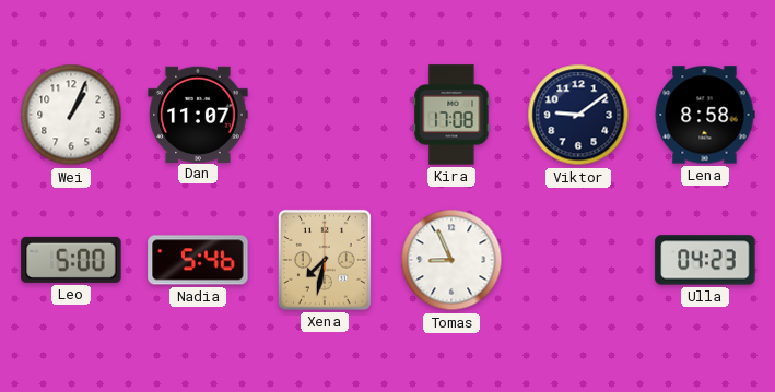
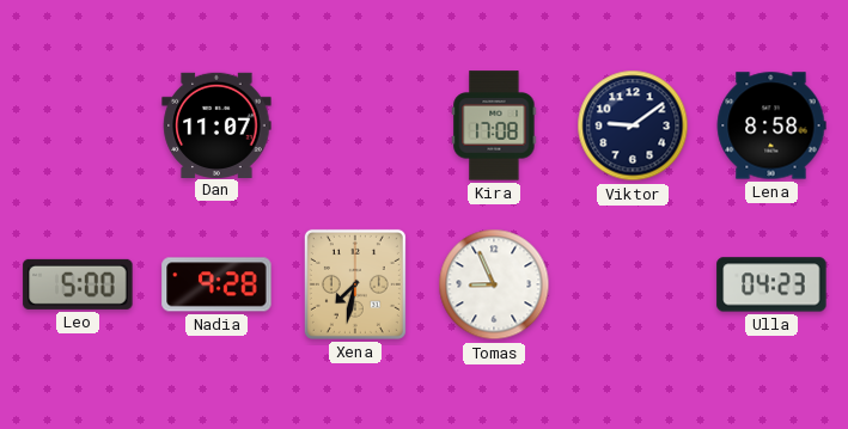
Wei: 1:04 -> none
Nadia: 5:46 -> 9:28
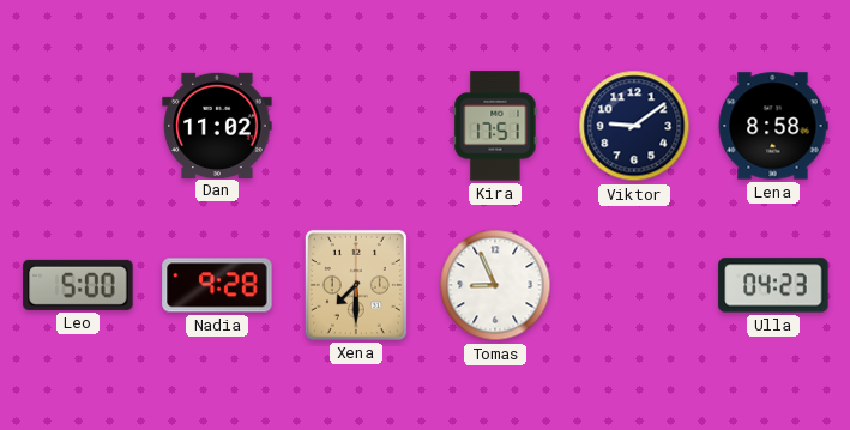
Dan: 11:07 -> 11:02
Kira: 17:08 -> 17:51
Xena: 7:32 -> 7:30
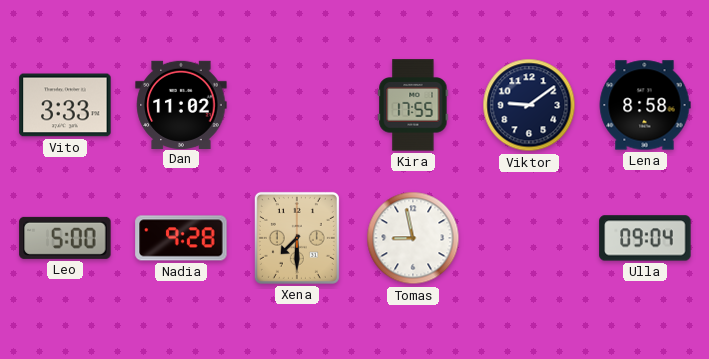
Vito: none -> 3:33
Kira: 17:51 -> 17:55
Tomas: 8:56 -> 8:58
Ulla: 04:23 -> 09:04
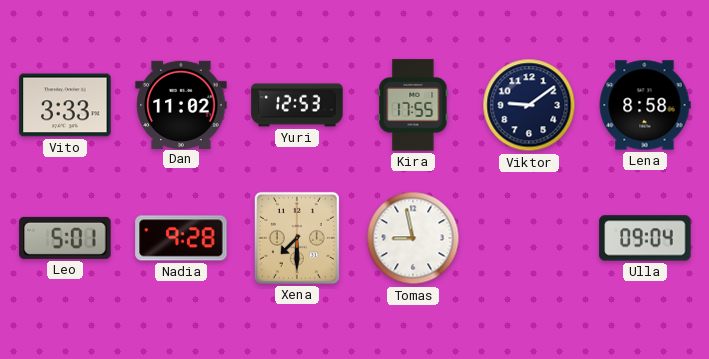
Yuri: none -> 12:53
Leo: 5:00 -> 5:01
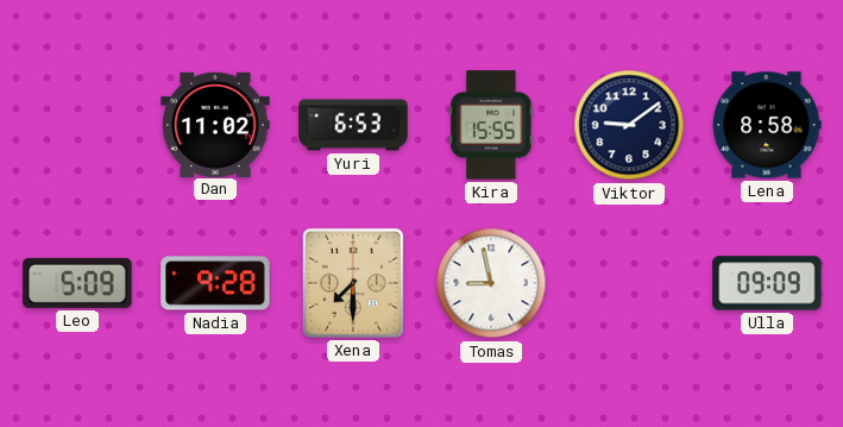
Vito: 3:33 -> none
Yuri: 12:53 -> 6:53
Kira: 17:55 -> 15:55
Leo: 5:01 -> 5:09
Ulla: 09:04 -> 09:09
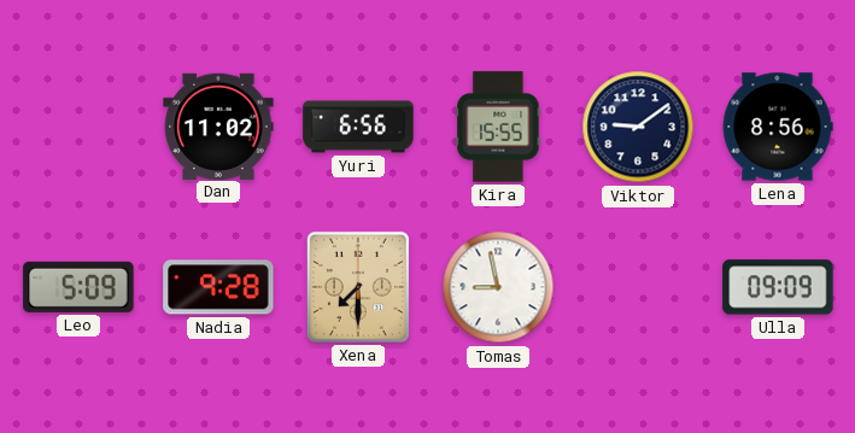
Yuri: 6:53 -> 6:56
Lena: 8:58 -> 8:56
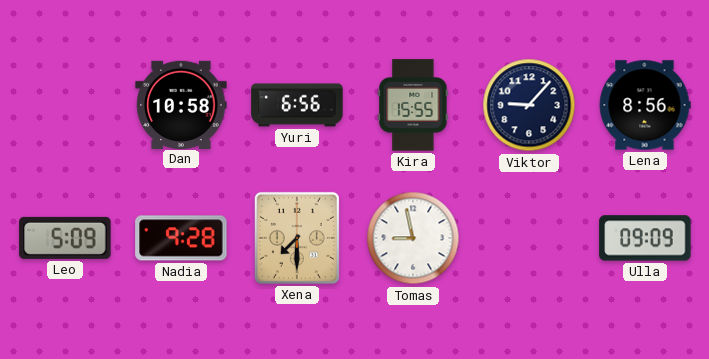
Dan: 11:02 -> 10:58
Viktor: 9:09 -> 9:07
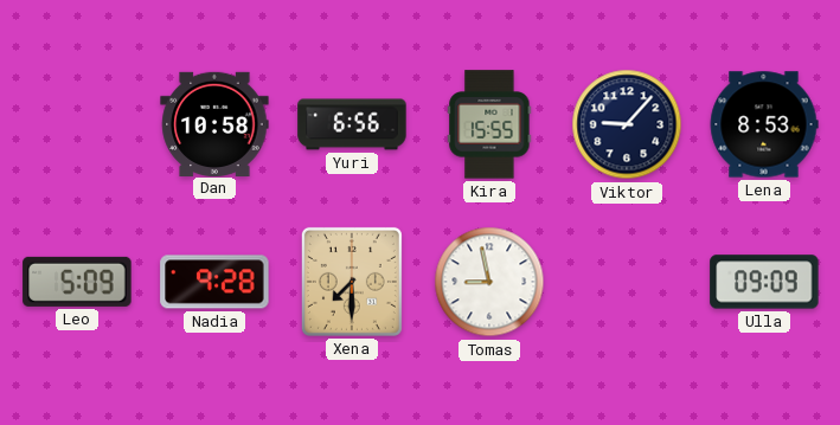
Lena: 8:56 -> 8:53
